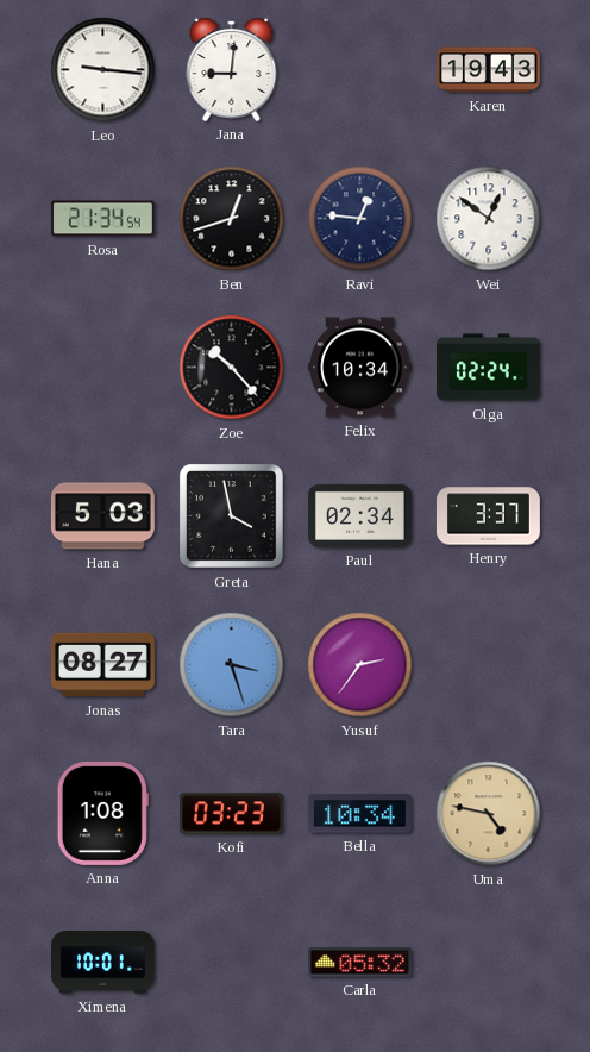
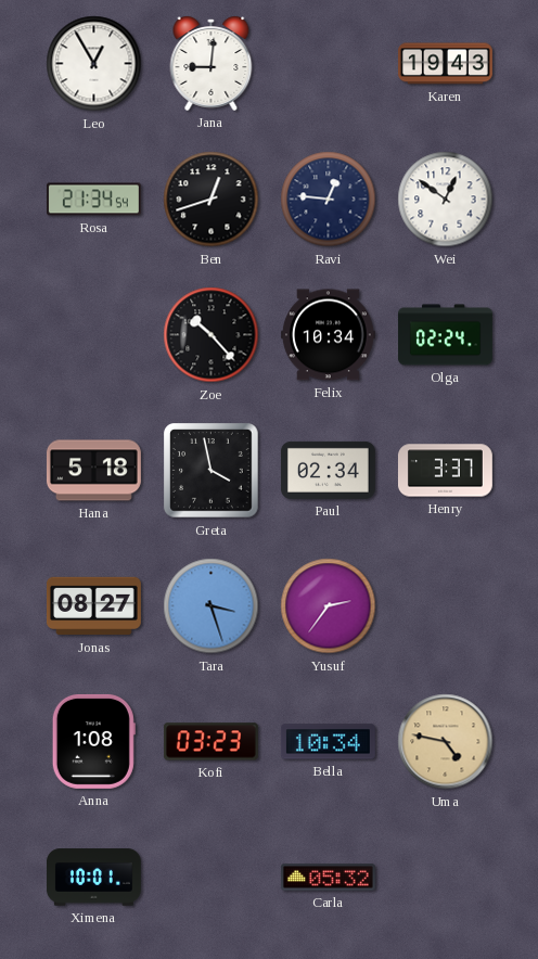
Leo: 9:16 -> 12:55
Hana: 5:03 -> 5:18
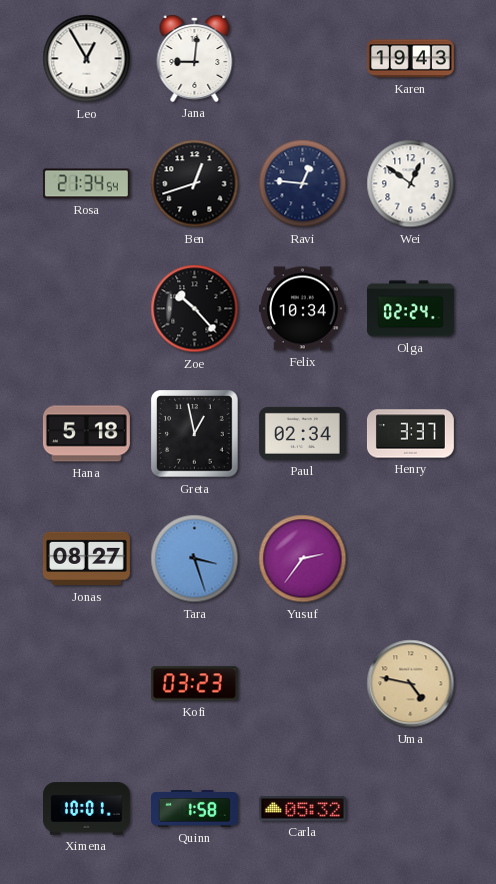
Greta: 3:58 -> 12:58
Anna: 1:08 -> none
Bella: 10:34 -> none
Quinn: none -> 1:58
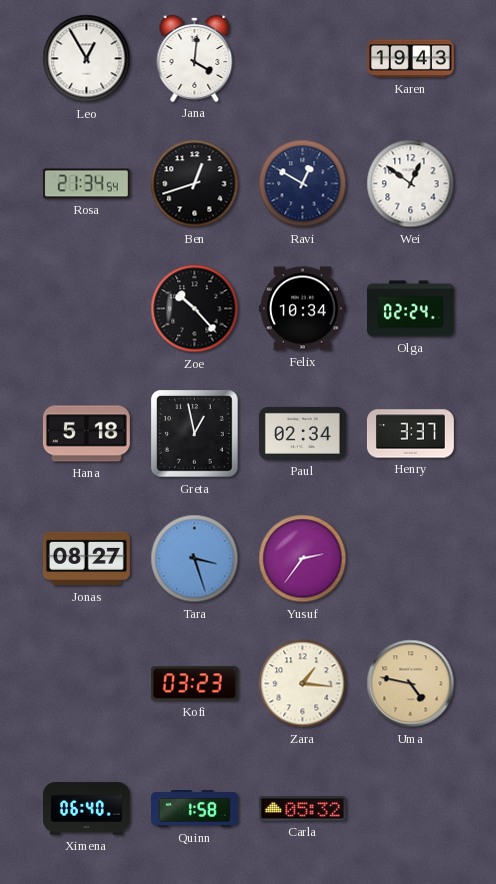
Jana: 9:01 -> 4:01
Ravi: 12:46 -> 12:50
Zara: none -> 1:16
Ximena: 10:01 -> 06:40
